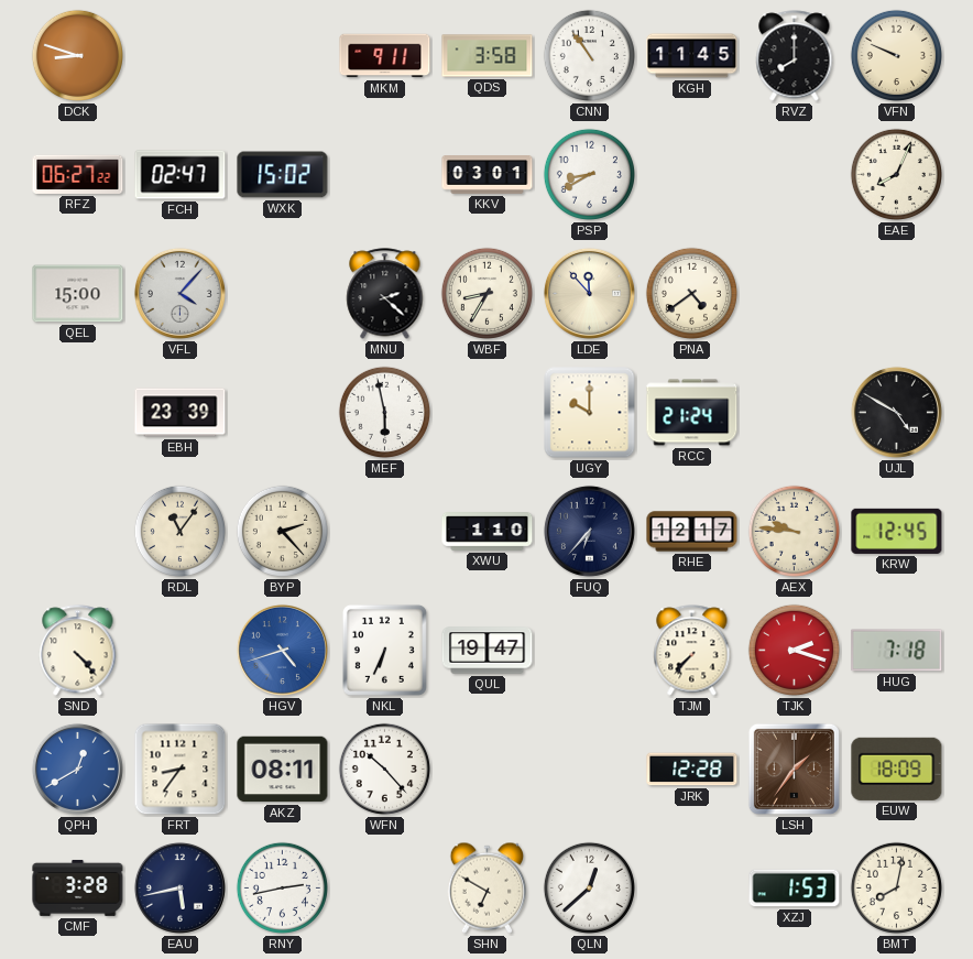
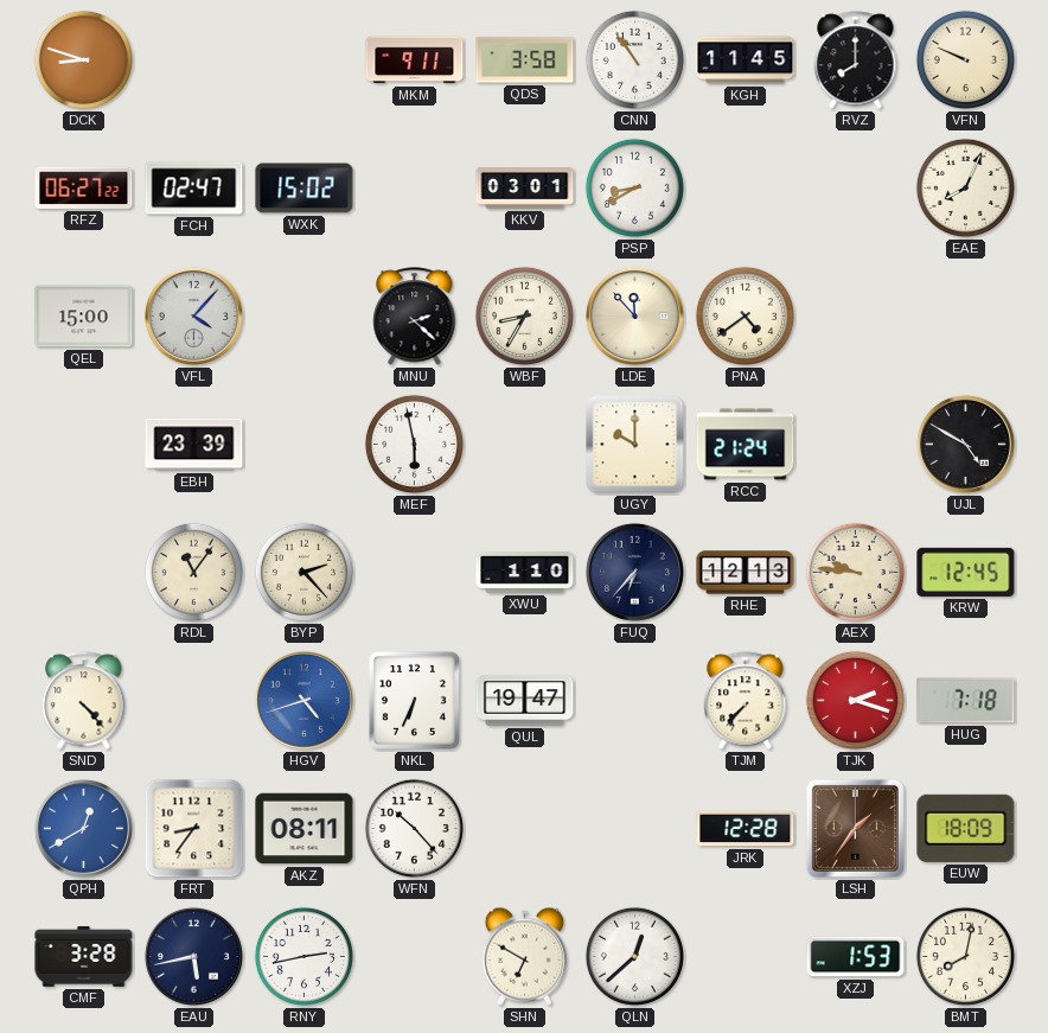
RHE: 12:17 -> 12:13
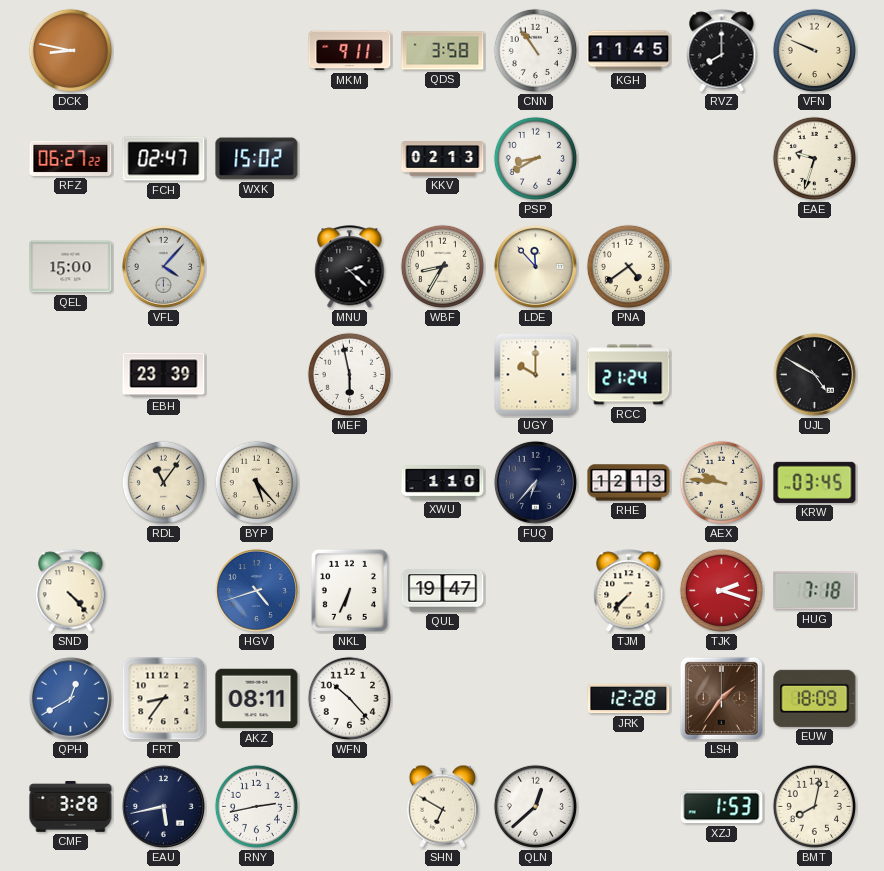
DCK: 8:48 -> 8:47
KKV: 03:01 -> 02:13
EAE: 8:04 -> 9:33
BYP: 2:23 -> 5:23
KRW: 12:45 -> 03:45
